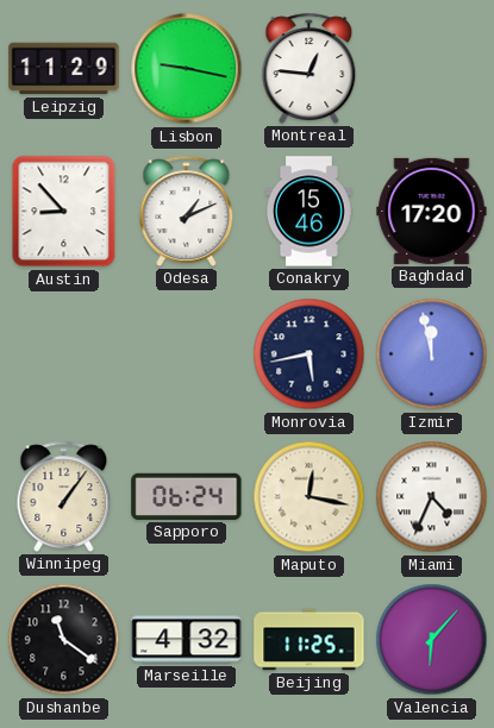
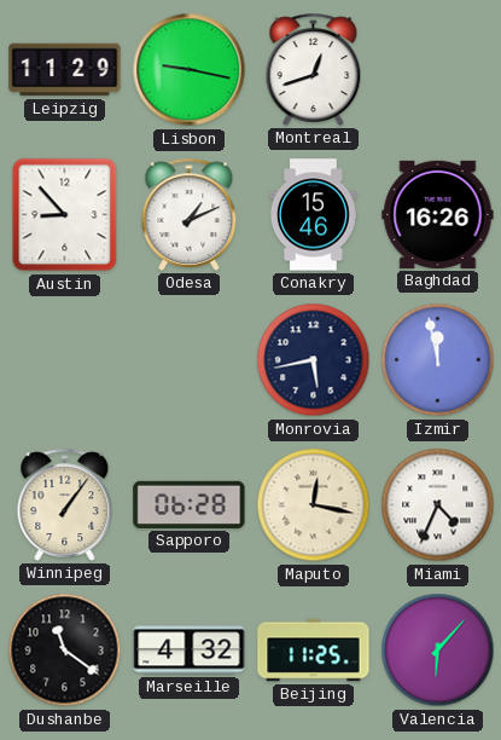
Montreal: 12:46 -> 12:42
Baghdad: 17:20 -> 16:26
Sapporo: 06:24 -> 06:28
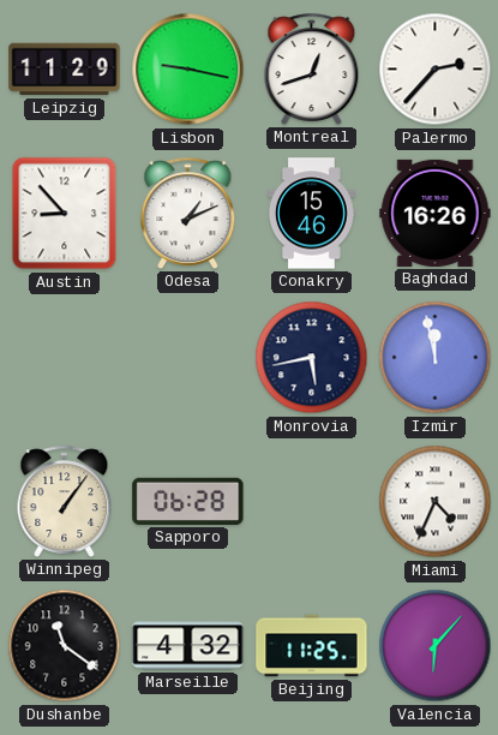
Palermo: none -> 2:37
Maputo: 12:17 -> none
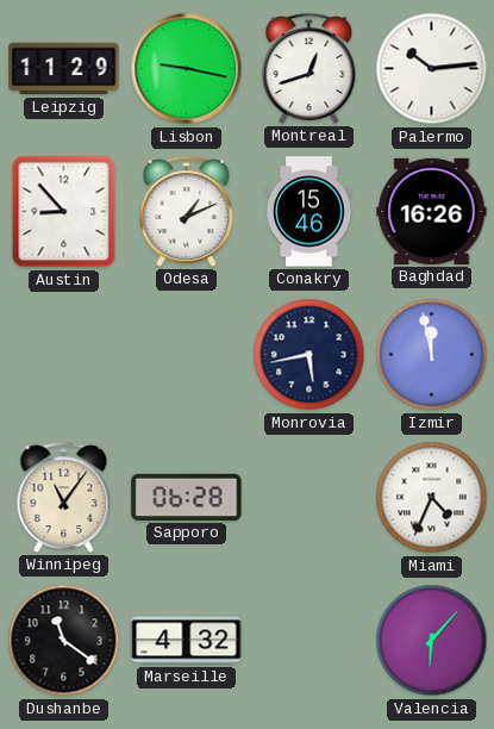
Palermo: 2:37 -> 10:14
Winnipeg: 1:06 -> 11:06
Beijing: 11:25 -> none
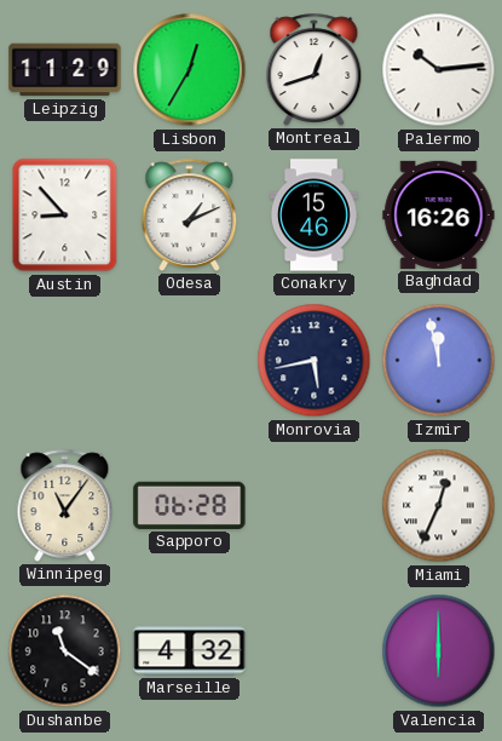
Lisbon: 9:17 -> 12:35
Miami: 4:34 -> 12:34
Valencia: 6:07 -> 6:00
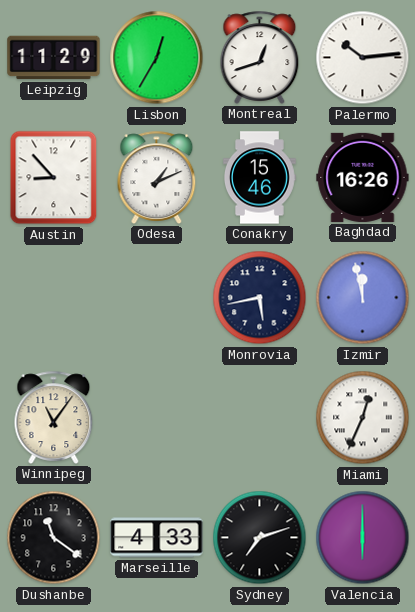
Sapporo: 06:28 -> none
Marseille: 4:32 -> 4:33
Sydney: none -> 7:12
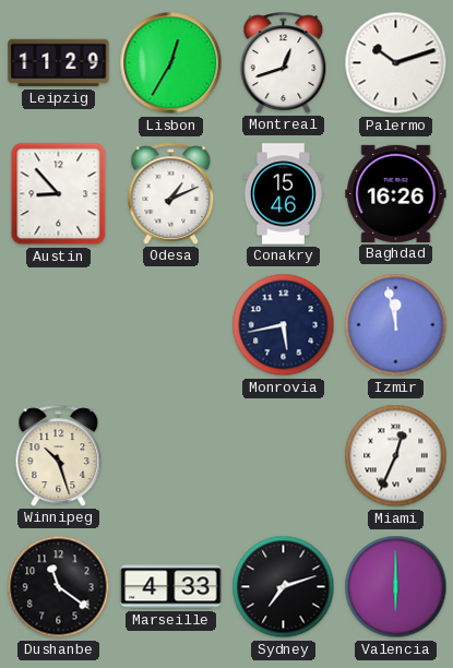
Palermo: 10:14 -> 10:12
Winnipeg: 11:06 -> 10:27
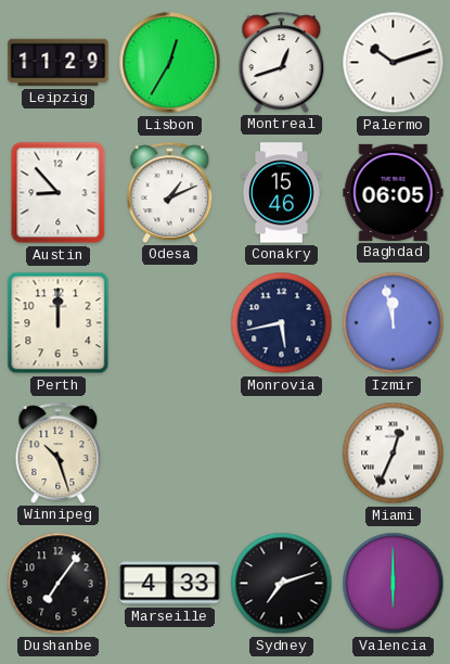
Baghdad: 16:26 -> 06:05
Perth: none -> 12:00
Dushanbe: 11:21 -> 7:06
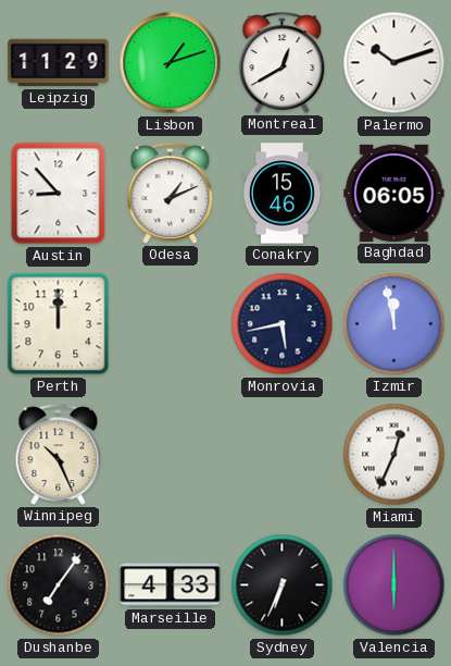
Lisbon: 12:35 -> 1:12
Montreal: 12:42 -> 12:40
Winnipeg: 10:27 -> 10:26
Sydney: 7:12 -> 6:34
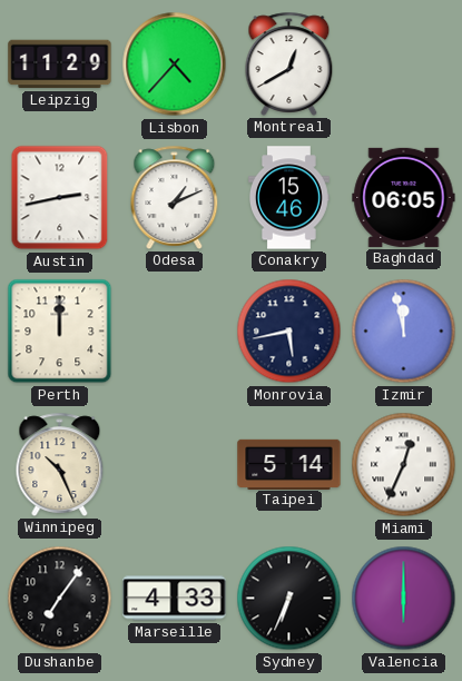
Lisbon: 1:12 -> 4:37
Palermo: 10:12 -> none
Austin: 8:53 -> 2:43
Taipei: none -> 5:14
